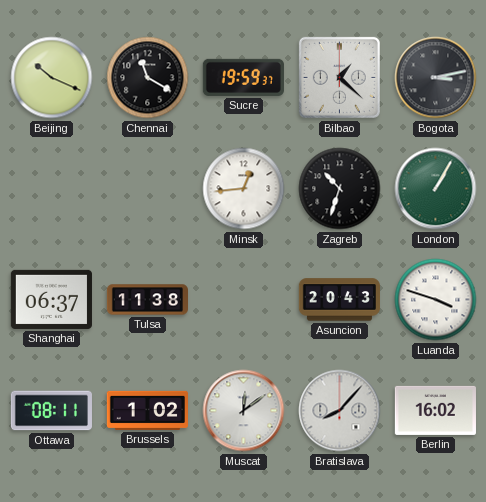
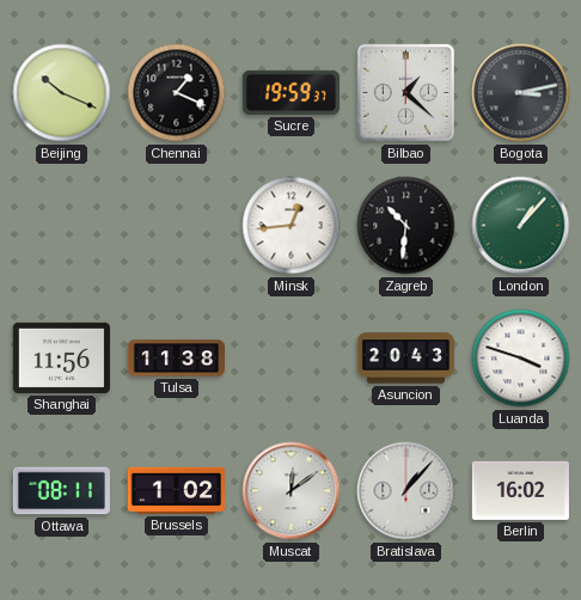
Chennai: 11:20 -> 1:19
Zagreb: 10:33 -> 10:31
London: 1:05 -> 1:07
Shanghai: 06:37 -> 11:56
Bratislava: 8:07 -> 1:07
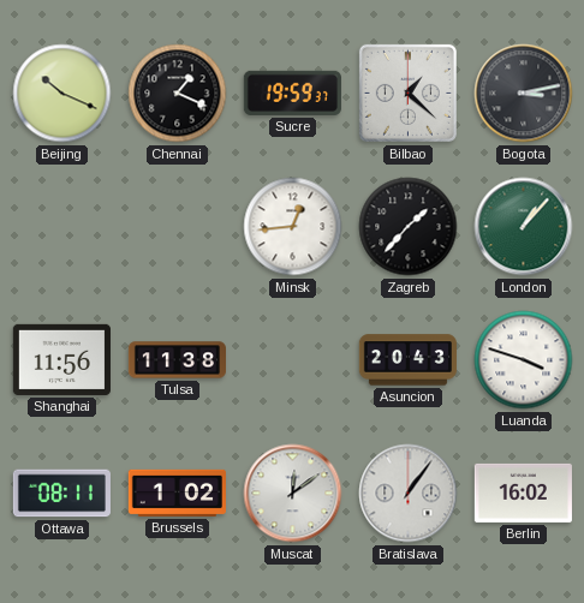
Zagreb: 10:31 -> 1:37
Bratislava: 1:07 -> 1:06
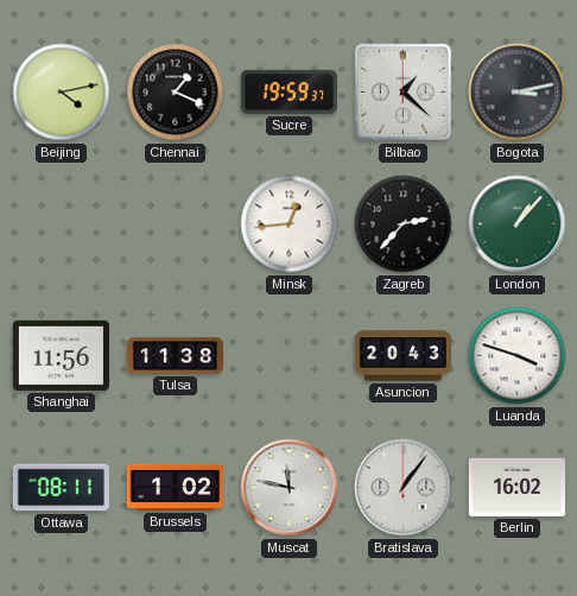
Beijing: 10:19 -> 4:13
Zagreb: 1:37 -> 2:37
Muscat: 12:09 -> 11:47
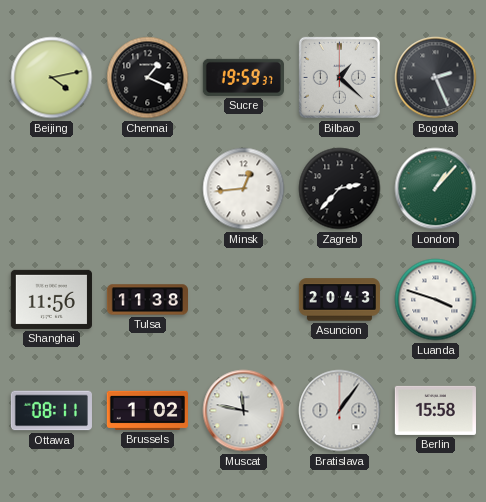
Bogota: 3:13 -> 2:26
Berlin: 16:02 -> 15:58
